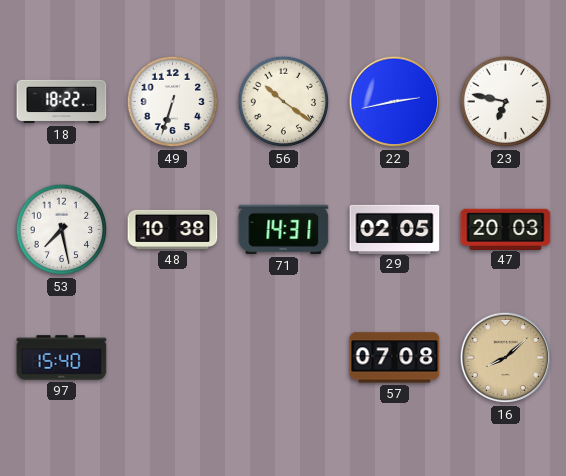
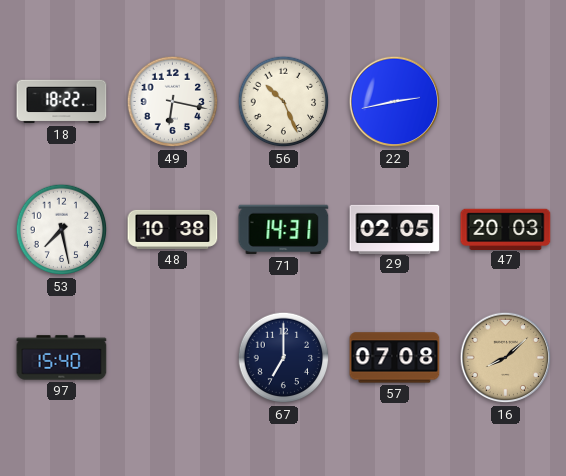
49: 6:33 -> 6:17
56: 10:21 -> 10:26
23: 6:47 -> none
67: none -> 7:00
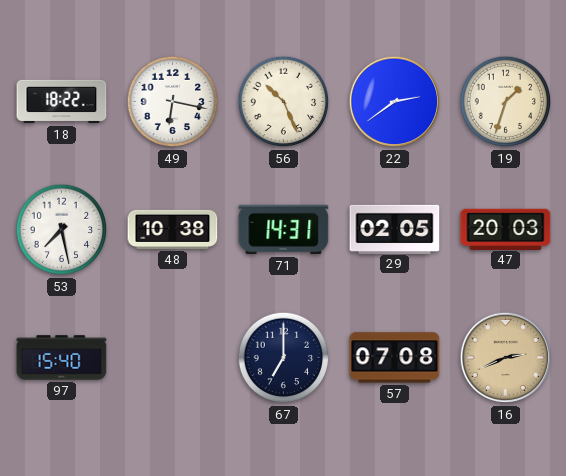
22: 2:43 -> 2:39
19: none -> 1:33
16: 8:08 -> 2:41
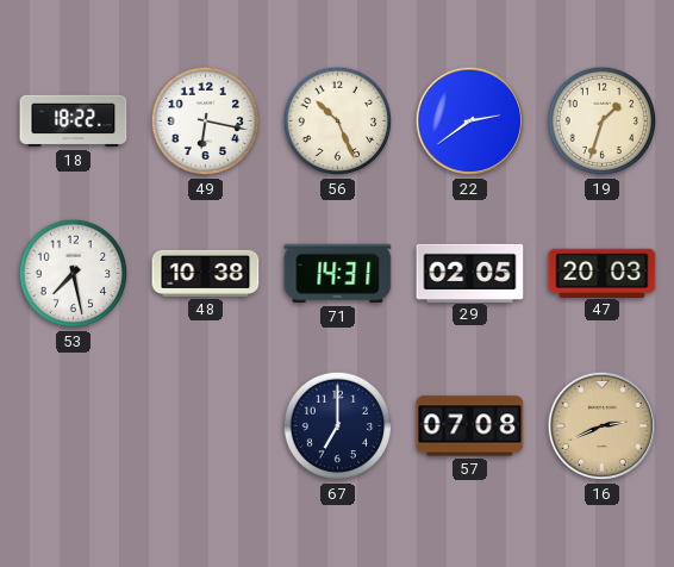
97: 15:40 -> none
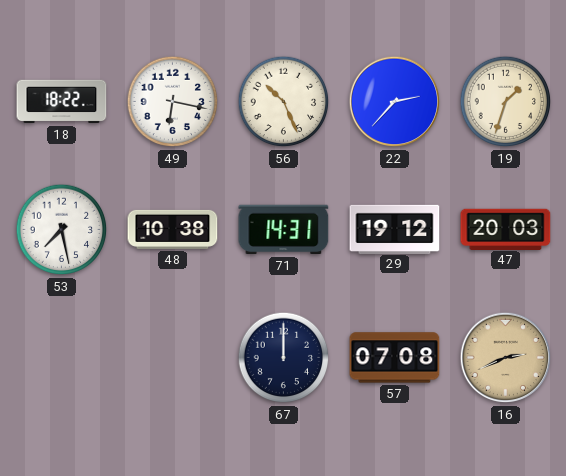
22: 2:39 -> 2:37
29: 02:05 -> 19:12
67: 7:00 -> 12:00
